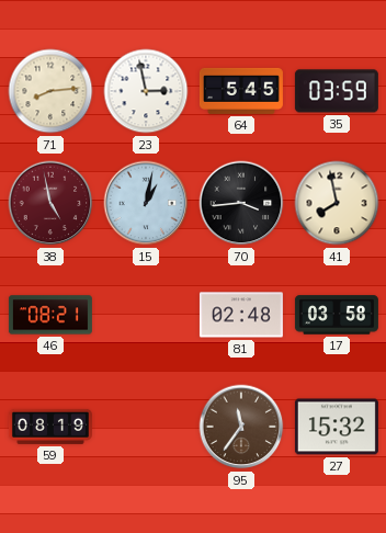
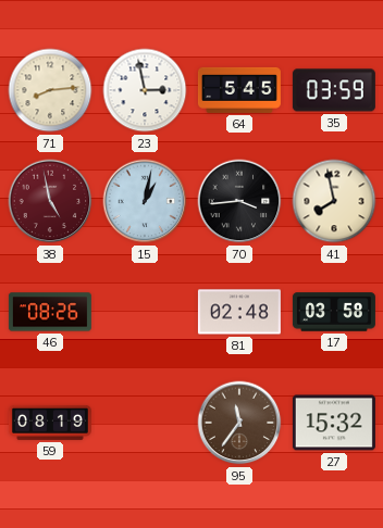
46: 08:21 -> 08:26
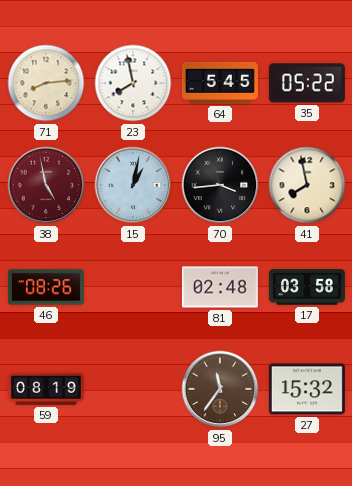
23: 2:58 -> 7:58
35: 03:59 -> 05:22
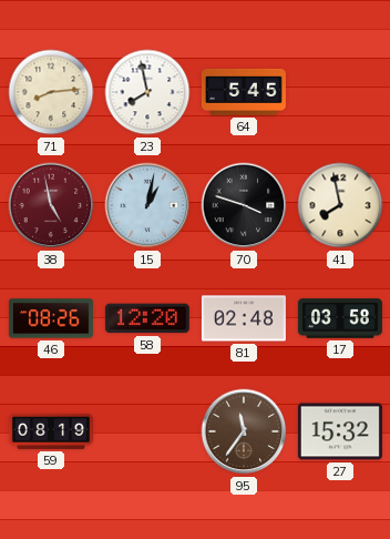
35: 05:22 -> none
70: 3:44 -> 3:48
58: none -> 12:20
